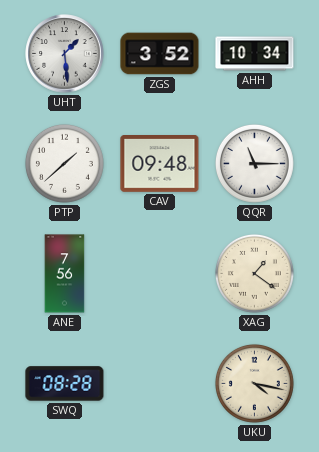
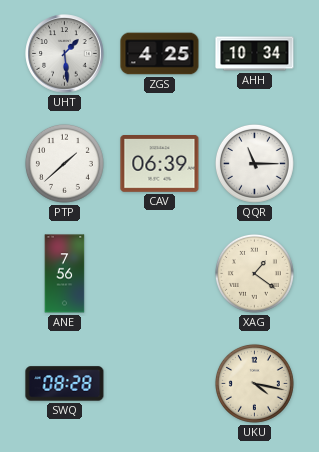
ZGS: 3:52 -> 4:25
CAV: 09:48 -> 06:39
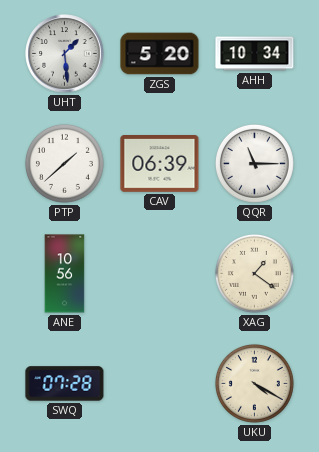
ZGS: 4:25 -> 5:20
ANE: 7:56 -> 10:56
SWQ: 08:28 -> 07:28
UKU: 4:17 -> 4:20
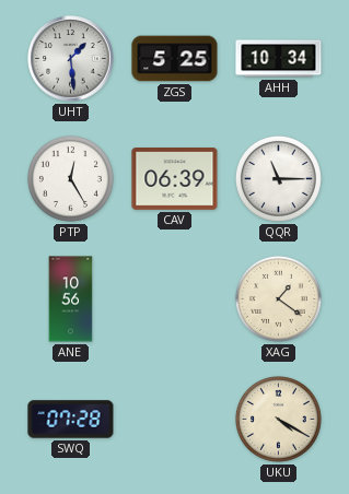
ZGS: 5:20 -> 5:25
PTP: 1:38 -> 12:25
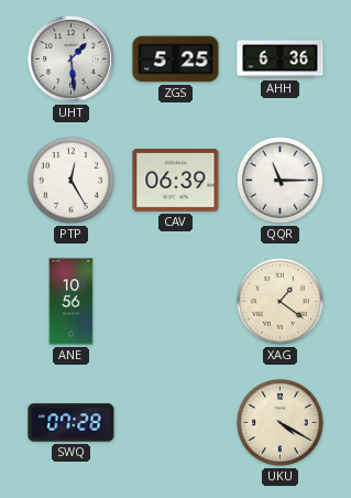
AHH: 10:34 -> 6:36
